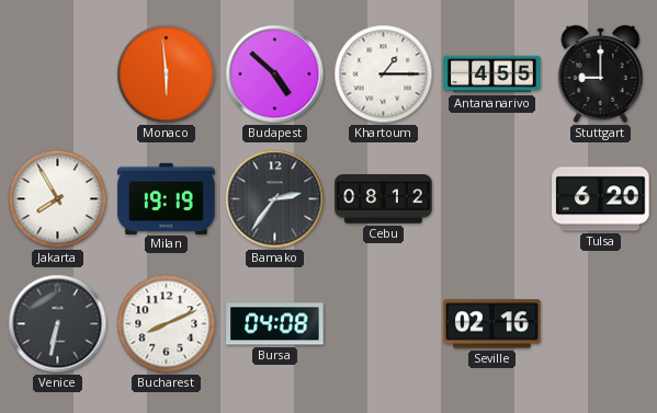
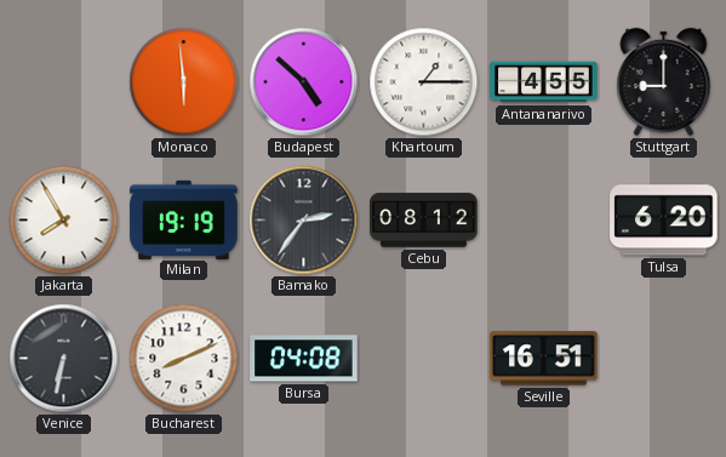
Seville: 02:16 -> 16:51
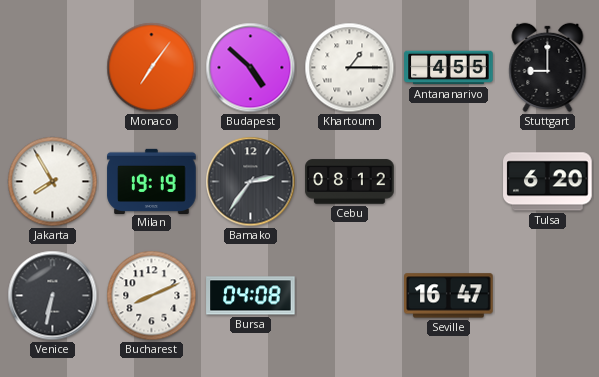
Monaco: 5:59 -> 7:06
Seville: 16:51 -> 16:47
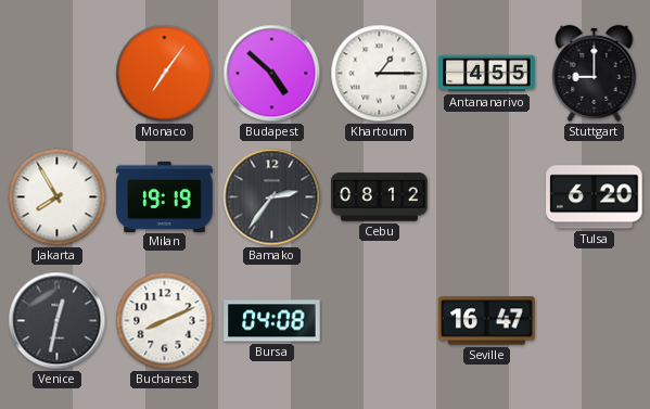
Venice: 6:32 -> 12:32
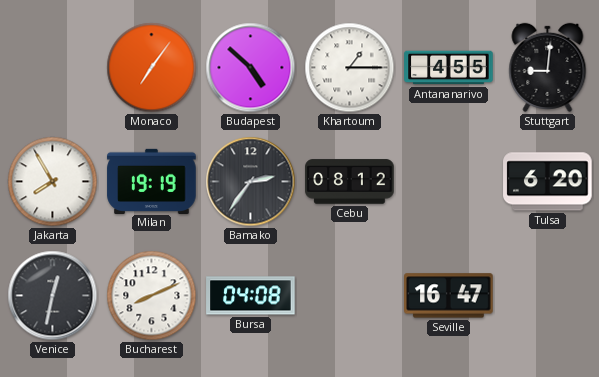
Stuttgart: 9:00 -> 9:01
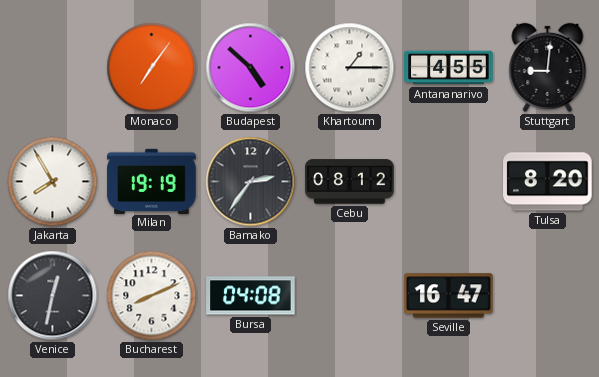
Tulsa: 6:20 -> 8:20
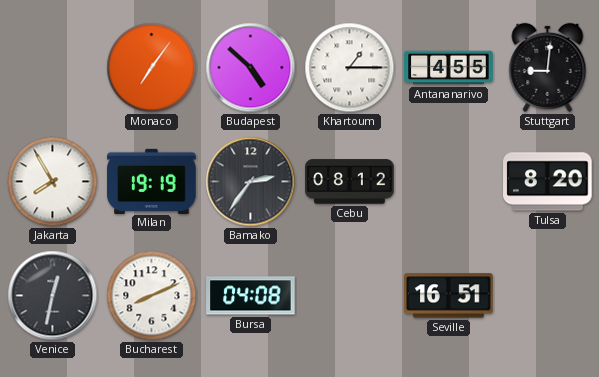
Seville: 16:47 -> 16:51
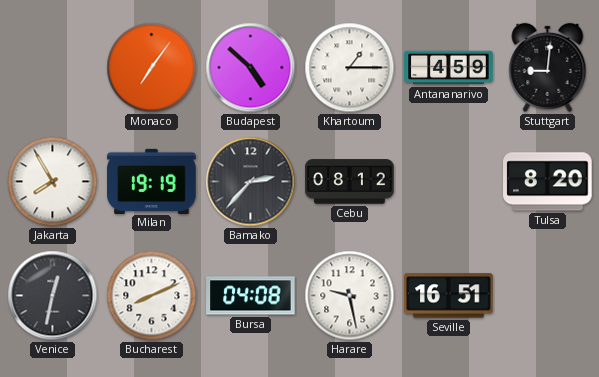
Antananarivo: 4:55 -> 4:59
Bamako: 2:36 -> 2:37
Harare: none -> 9:28
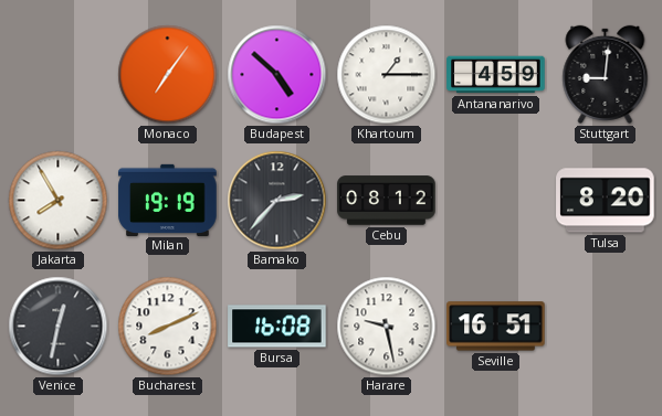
Bursa: 04:08 -> 16:08
